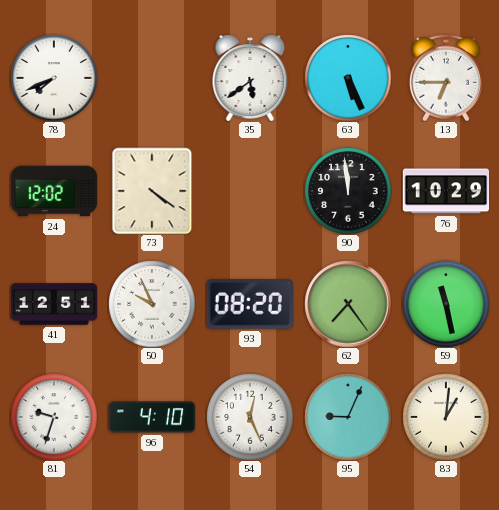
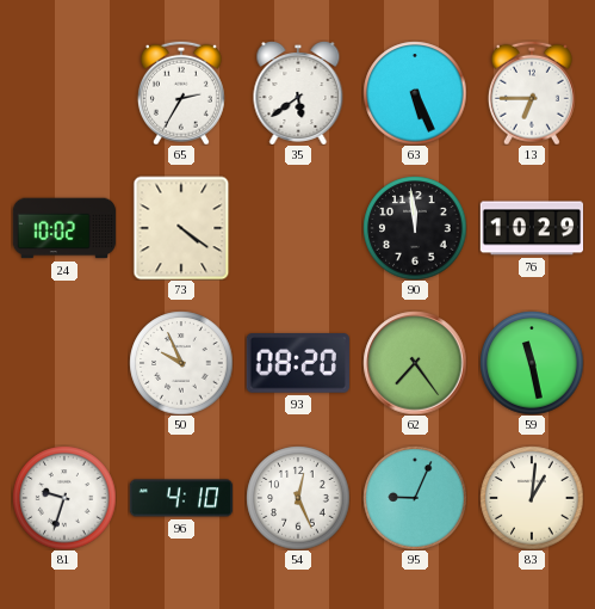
78: 7:41 -> none
65: none -> 2:35
24: 12:02 -> 10:02
41: 12:51 -> none
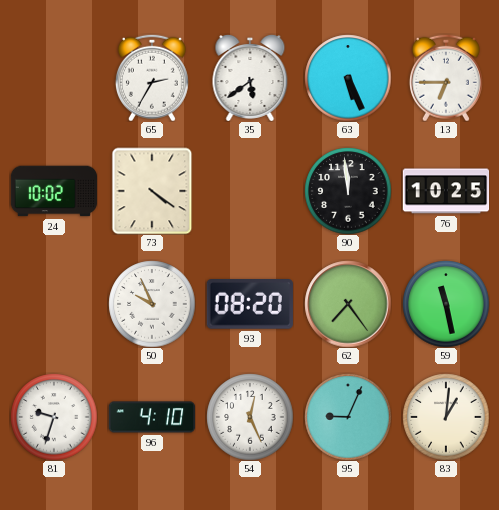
76: 10:29 -> 10:25
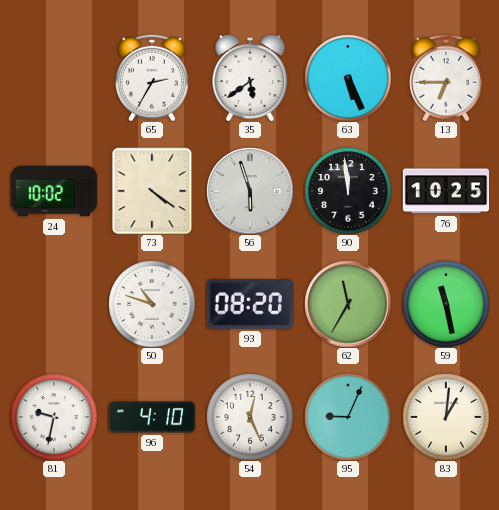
56: none -> 5:57
50: 9:56 -> 10:48
62: 7:24 -> 11:35
81: 9:33 -> 9:32
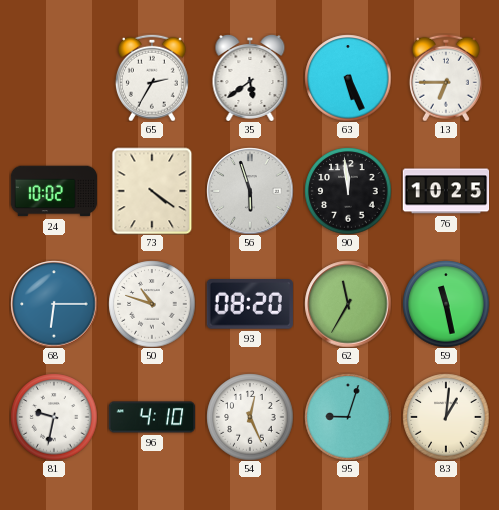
68: none -> 6:15
95: 9:04 -> 9:03
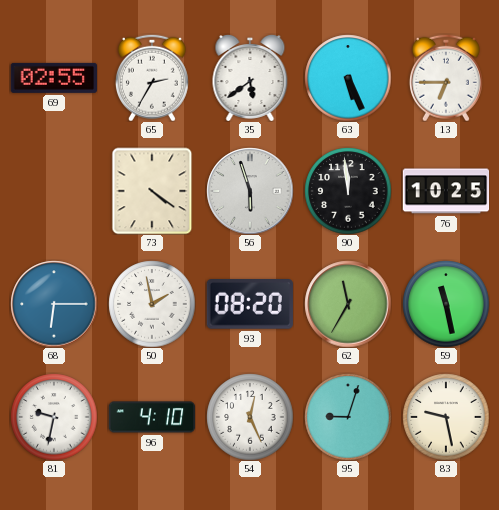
69: none -> 02:55
24: 10:02 -> none
50: 10:48 -> 1:58
83: 1:01 -> 9:28
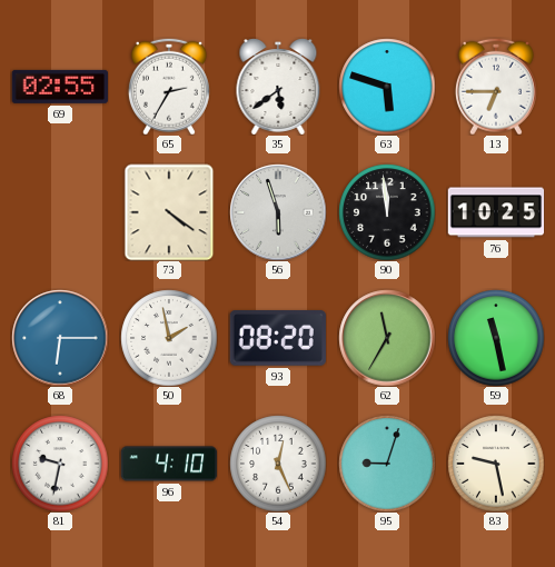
63: 5:26 -> 5:48
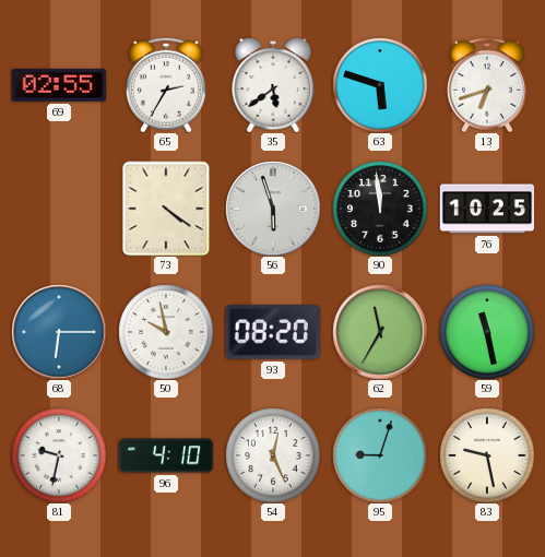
13: 6:45 -> 6:42
50: 1:58 -> 9:58
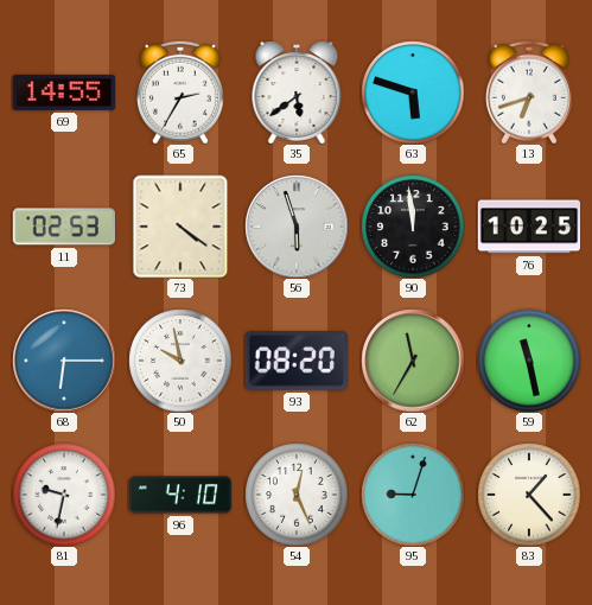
69: 02:55 -> 14:55
11: none -> 02:53
83: 9:28 -> 1:23
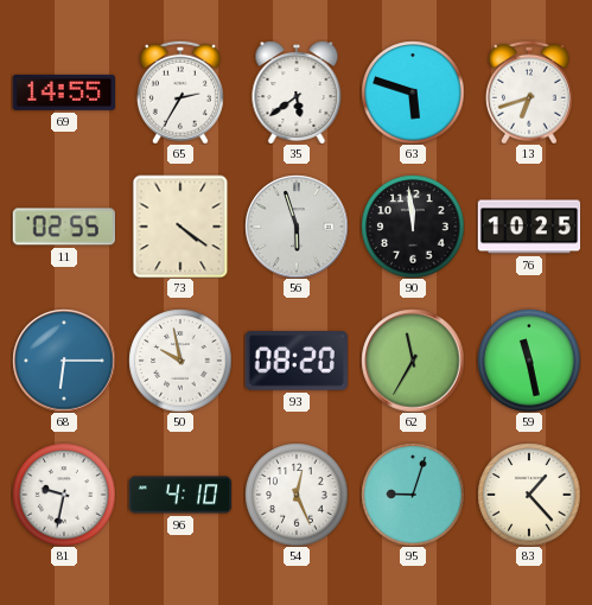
11: 02:53 -> 02:55
